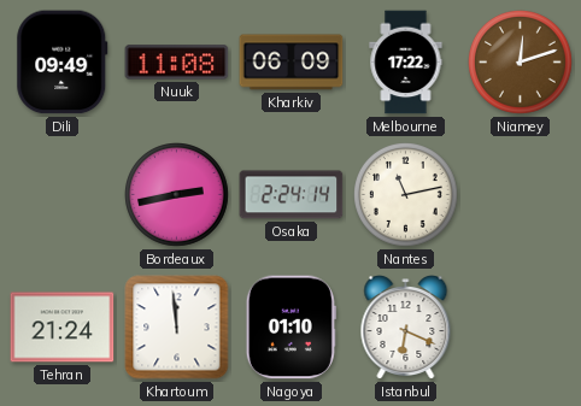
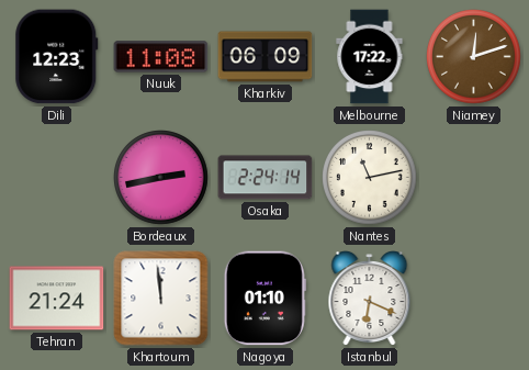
Dili: 09:49 -> 12:23
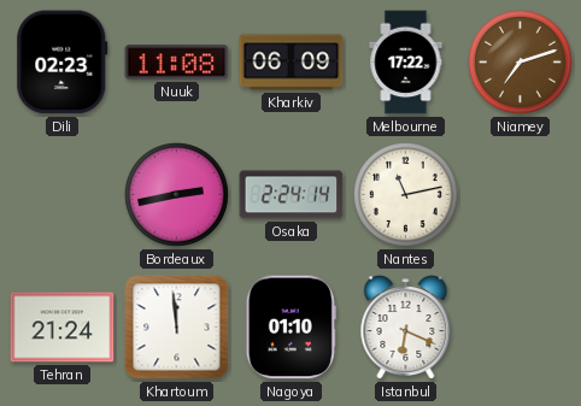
Dili: 12:23 -> 02:23
Niamey: 12:12 -> 7:12
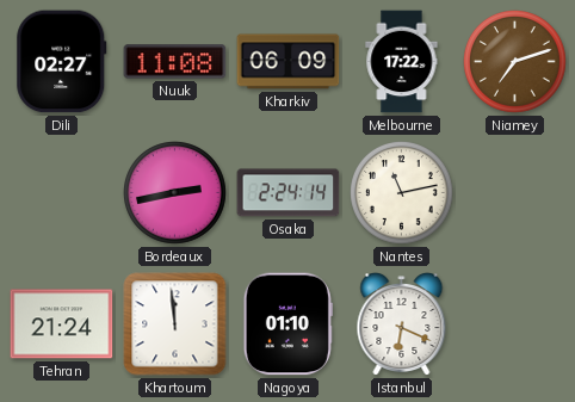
Dili: 02:23 -> 02:27
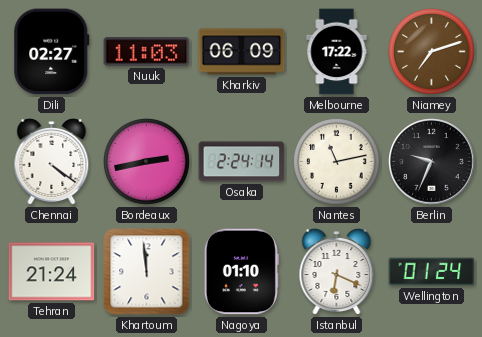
Nuuk: 11:08 -> 11:03
Chennai: none -> 4:21
Berlin: none -> 9:34
Wellington: none -> 01:24
